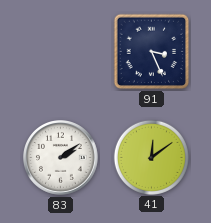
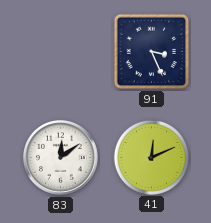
83: 2:09 -> 12:09
41: 12:09 -> 12:11
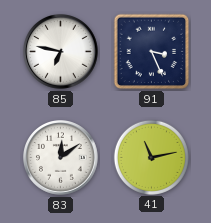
85: none -> 6:47
41: 12:11 -> 11:13
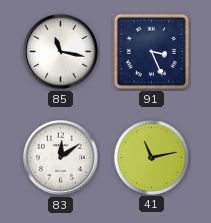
85: 6:47 -> 11:17
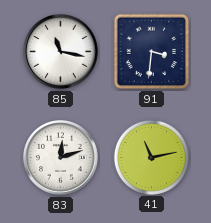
91: 3:26 -> 3:31
83: 12:09 -> 12:12
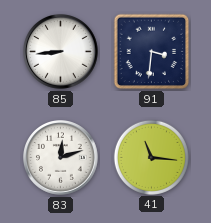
85: 11:17 -> 8:44
41: 11:13 -> 11:16
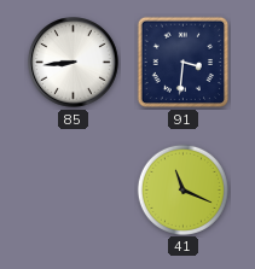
83: 12:12 -> none
41: 11:16 -> 11:19
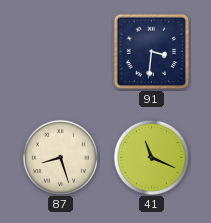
85: 8:44 -> none
87: none -> 8:27
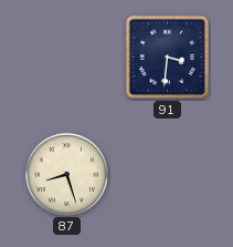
41: 11:19 -> none
